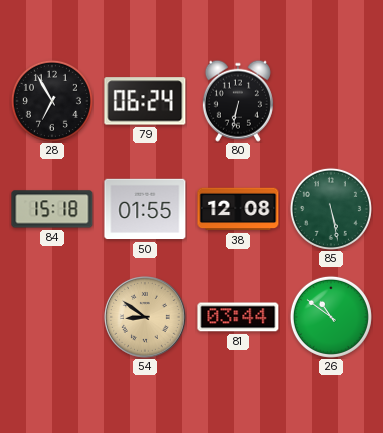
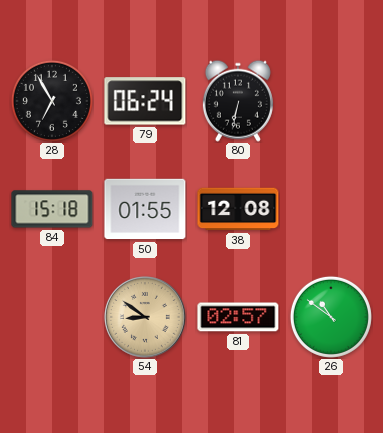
85: 5:28 -> none
81: 03:44 -> 02:57
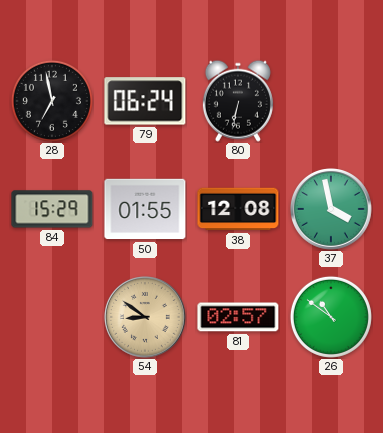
28: 6:55 -> 6:58
84: 15:18 -> 15:29
37: none -> 3:58
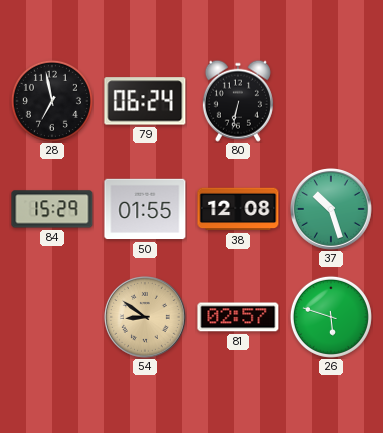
37: 3:58 -> 10:27
26: 10:51 -> 5:48
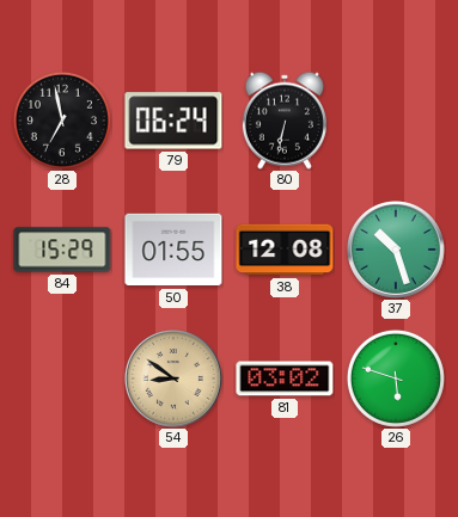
81: 02:57 -> 03:02
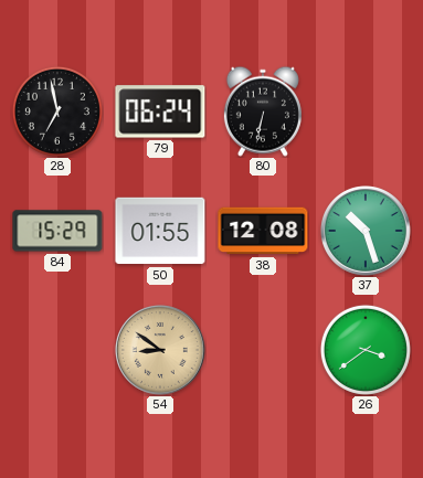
81: 03:02 -> none
26: 5:48 -> 3:39
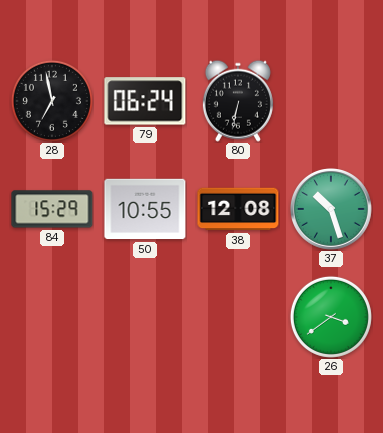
50: 01:55 -> 10:55
54: 8:51 -> none
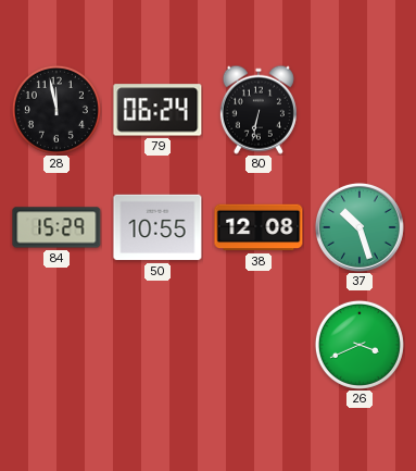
28: 6:58 -> 11:58
26: 3:39 -> 3:41
